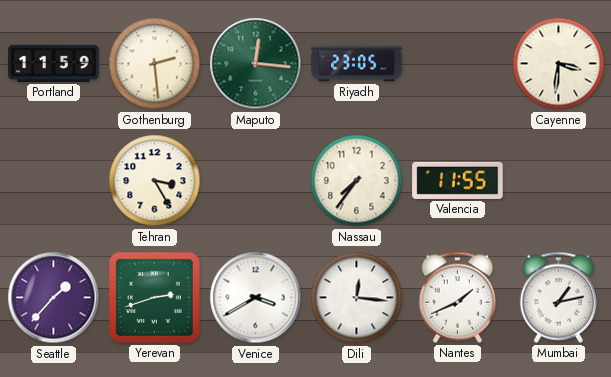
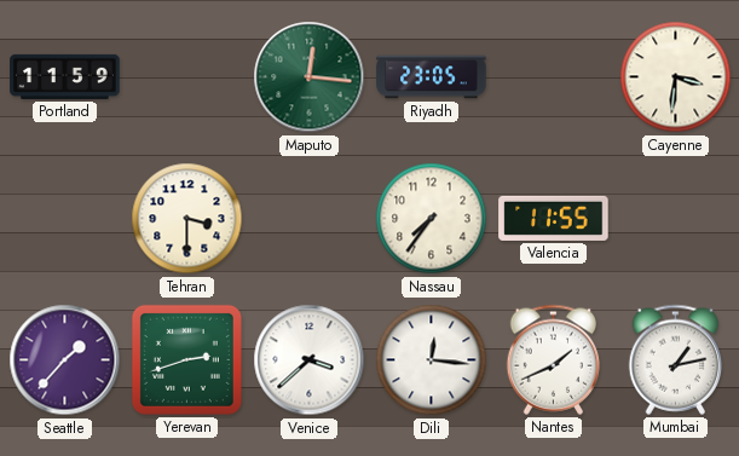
Gothenburg: 2:29 -> none
Tehran: 3:25 -> 3:30
Venice: 3:40 -> 3:38
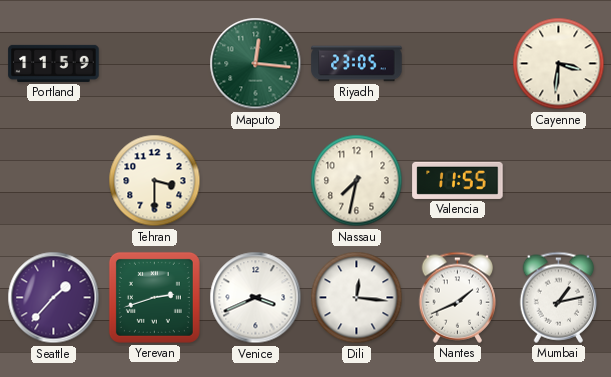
Nassau: 7:36 -> 7:32
Venice: 3:38 -> 3:41
